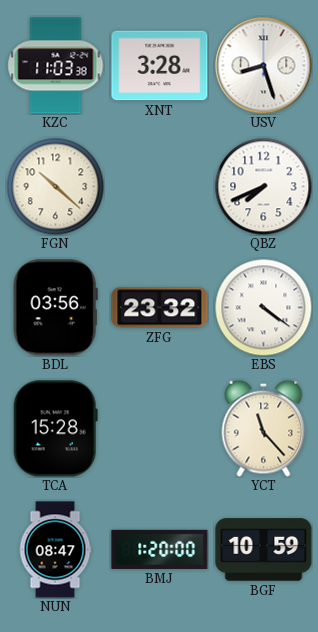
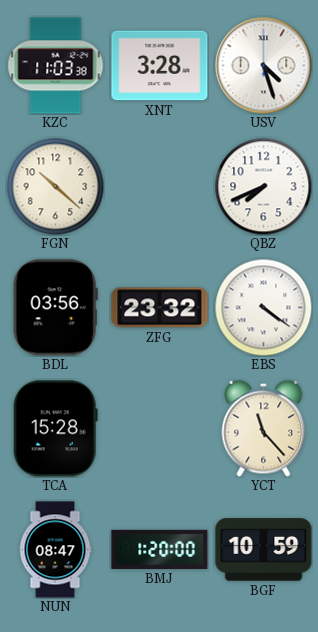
USV: 8:27 -> 4:27
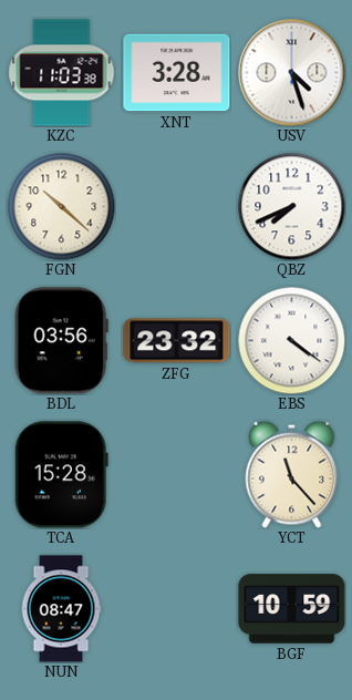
BMJ: 1:20 -> none
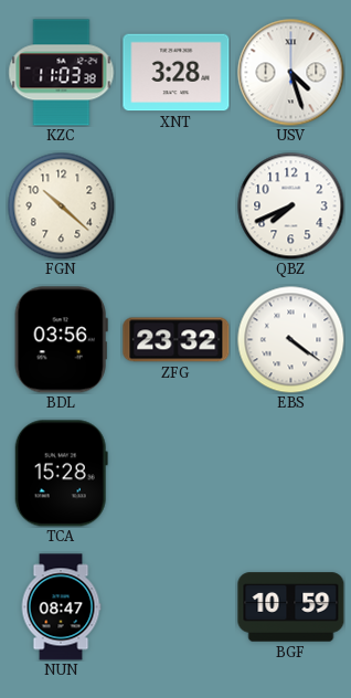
YCT: 11:23 -> none
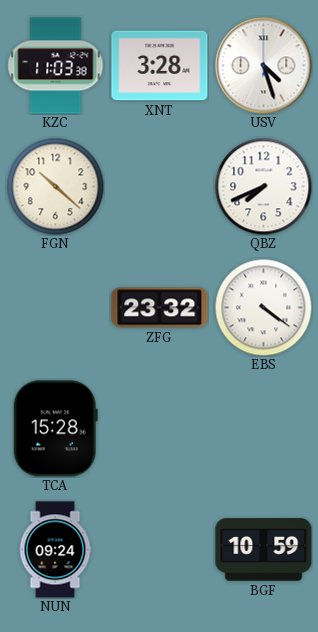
BDL: 03:56 -> none
NUN: 08:47 -> 09:24
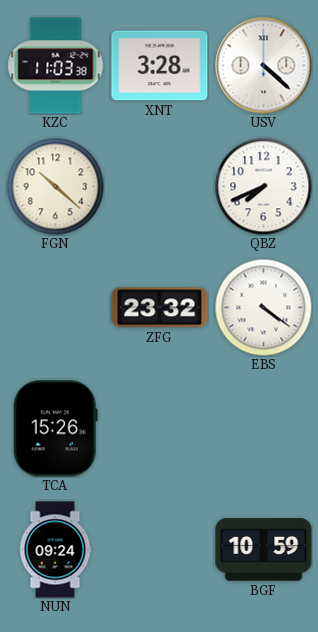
USV: 4:27 -> 4:22
TCA: 15:28 -> 15:26
